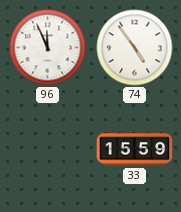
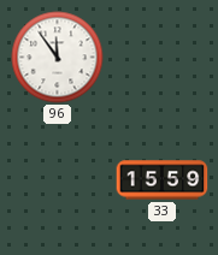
96: 11:56 -> 11:54
74: 4:54 -> none
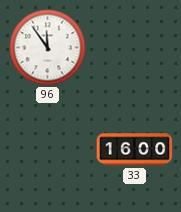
33: 15:59 -> 16:00
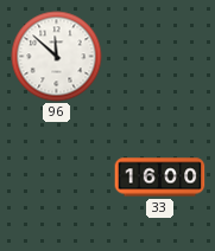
96: 11:54 -> 11:52
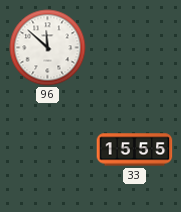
33: 16:00 -> 15:55
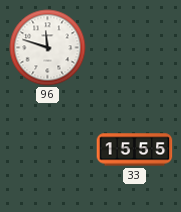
96: 11:52 -> 11:48
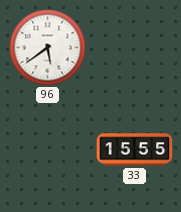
96: 11:48 -> 5:39
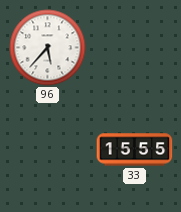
96: 5:39 -> 5:37
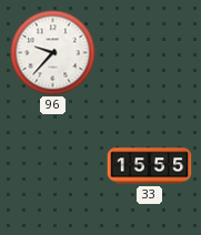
96: 5:37 -> 9:37
